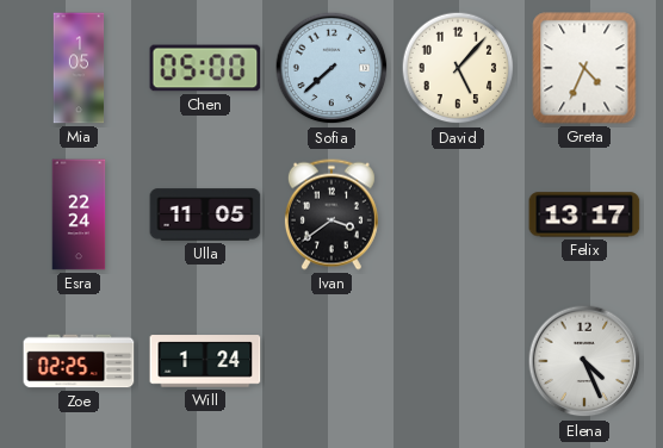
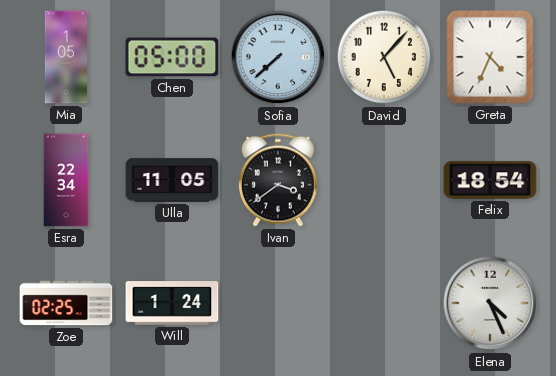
Esra: 22:24 -> 22:34
Felix: 13:17 -> 18:54
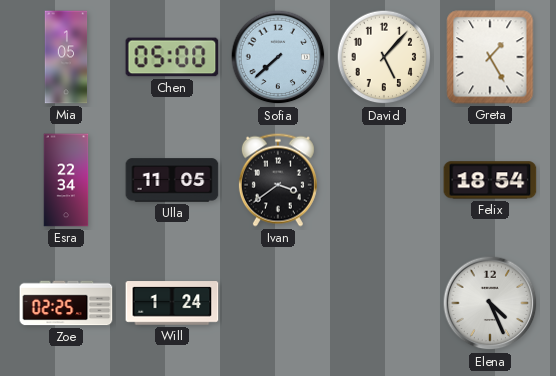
Greta: 4:34 -> 1:25
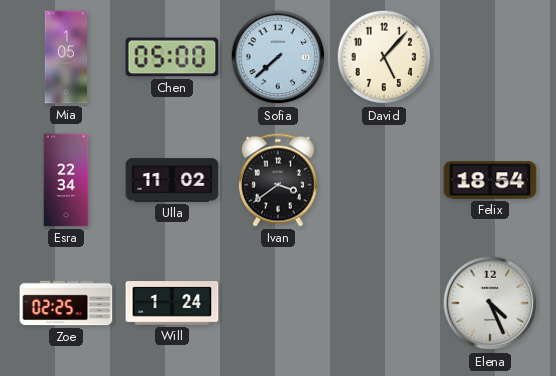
Greta: 1:25 -> none
Ulla: 11:05 -> 11:02
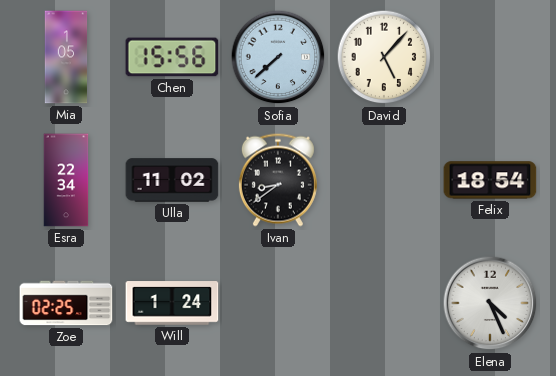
Chen: 05:00 -> 15:56
Ivan: 3:39 -> 8:39
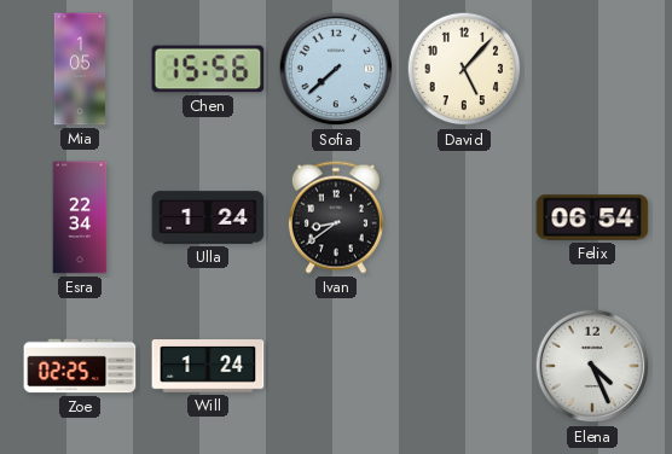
Ulla: 11:02 -> 1:24
Felix: 18:54 -> 06:54
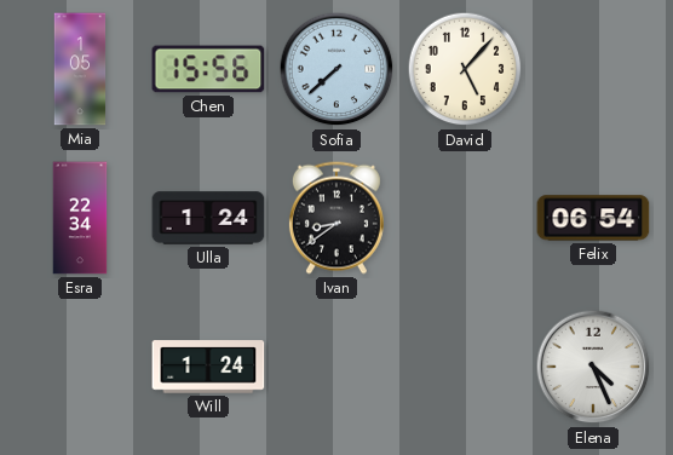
Zoe: 02:25 -> none
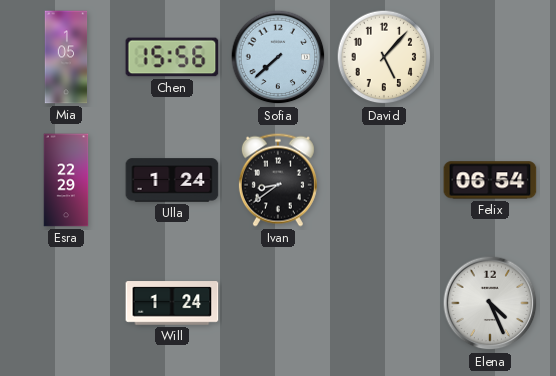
Esra: 22:34 -> 22:29
